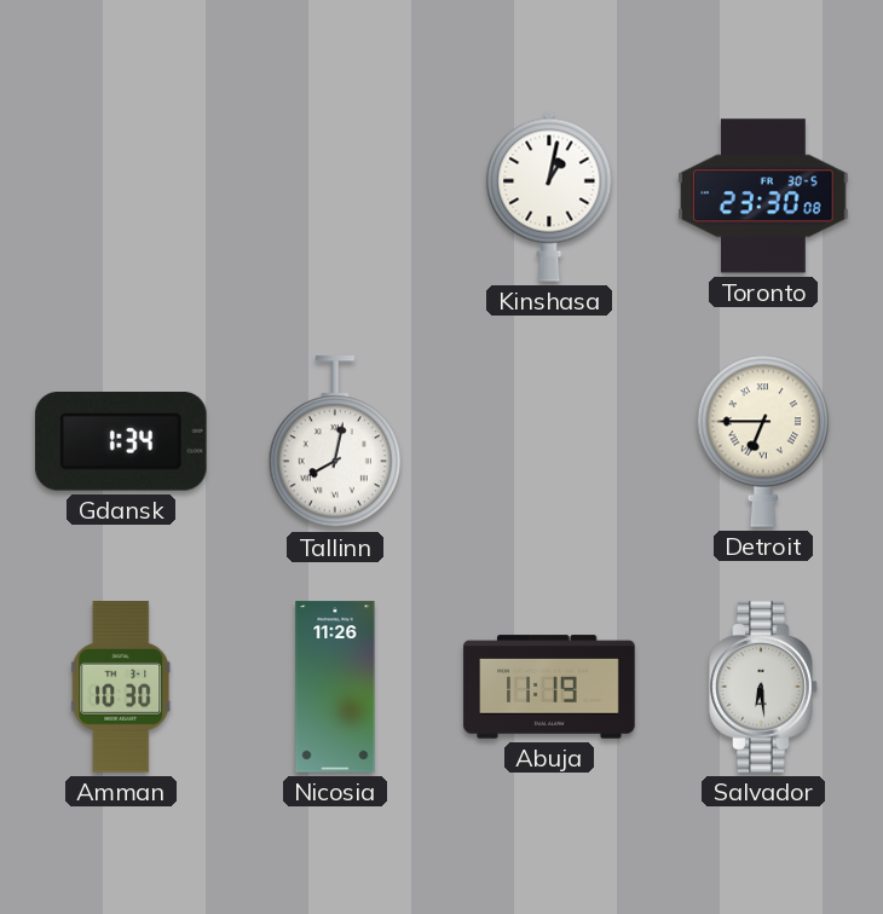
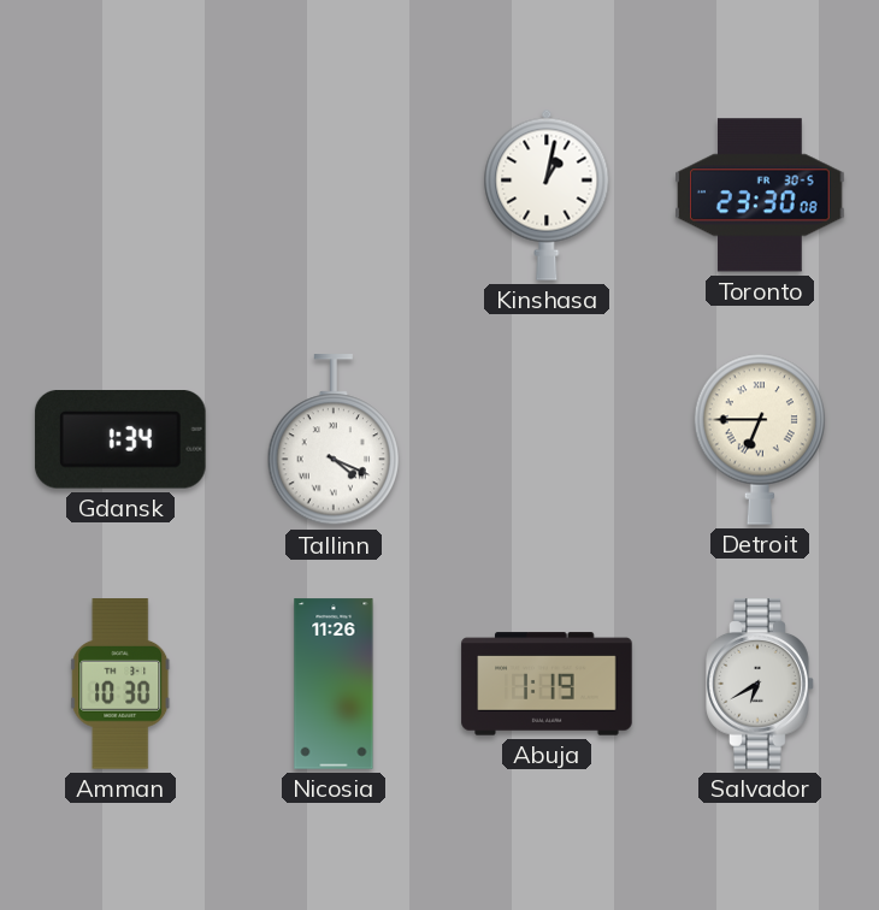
Tallinn: 8:02 -> 4:19
Abuja: 11:19 -> 1:19
Salvador: 6:29 -> 6:40
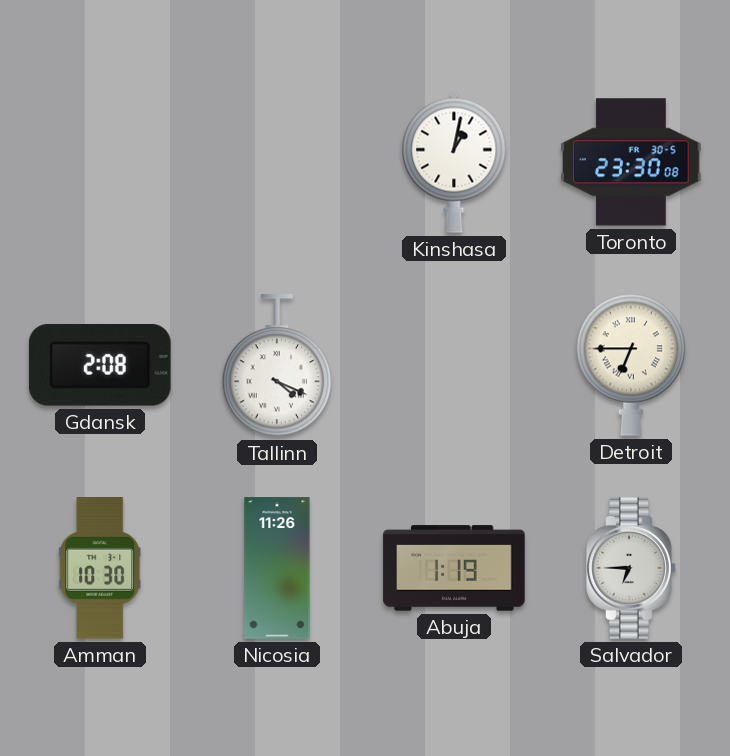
Gdansk: 1:34 -> 2:08
Salvador: 6:40 -> 6:45
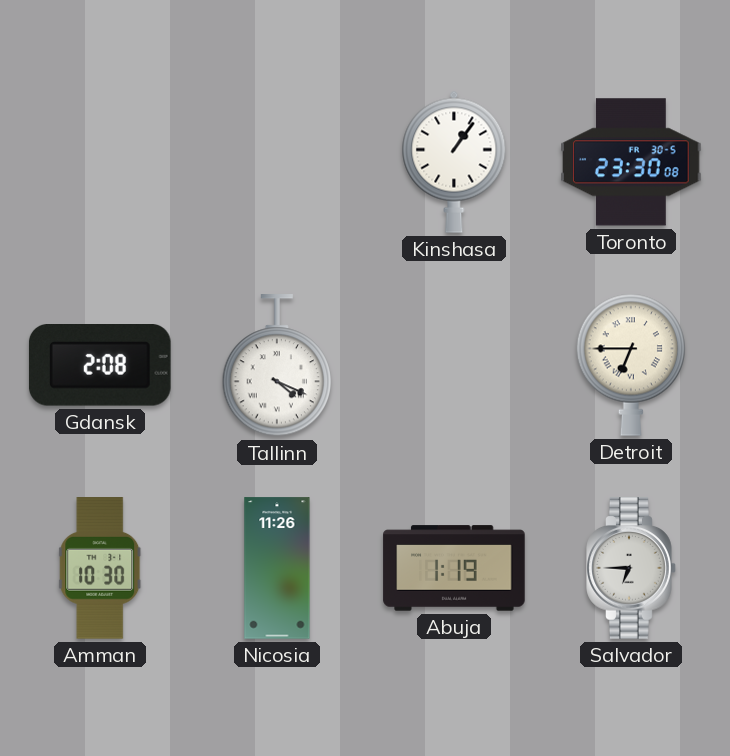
Kinshasa: 1:02 -> 1:06
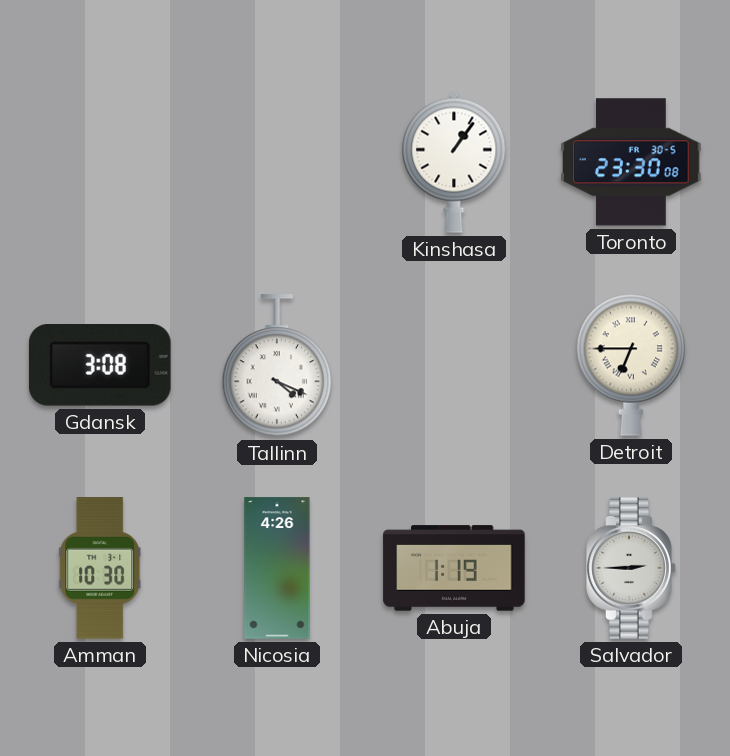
Gdansk: 2:08 -> 3:08
Nicosia: 11:26 -> 4:26
Salvador: 6:45 -> 2:45
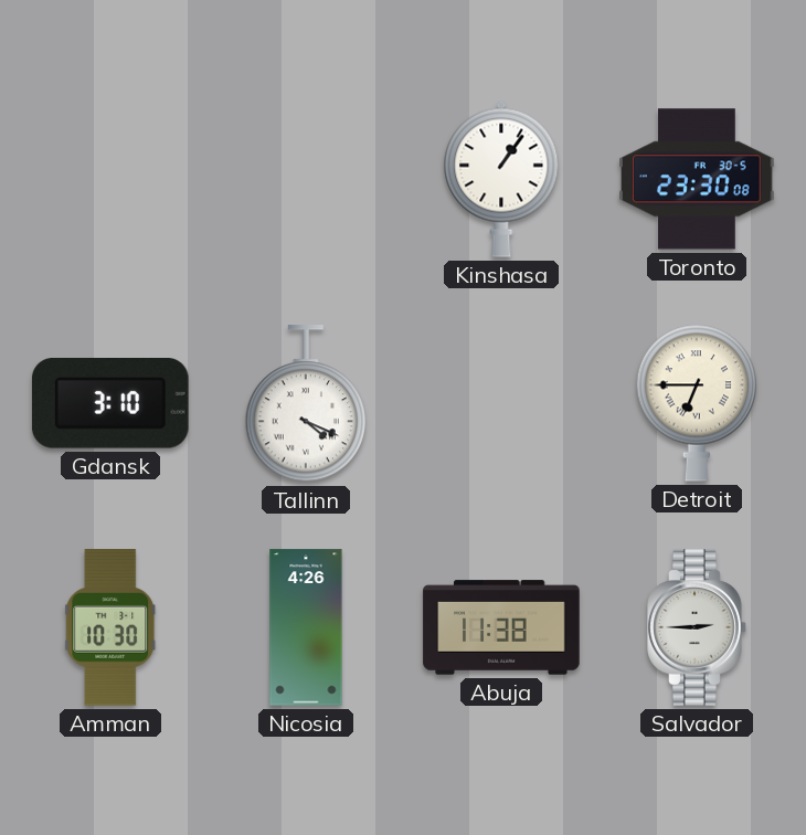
Gdansk: 3:08 -> 3:10
Abuja: 1:19 -> 11:38
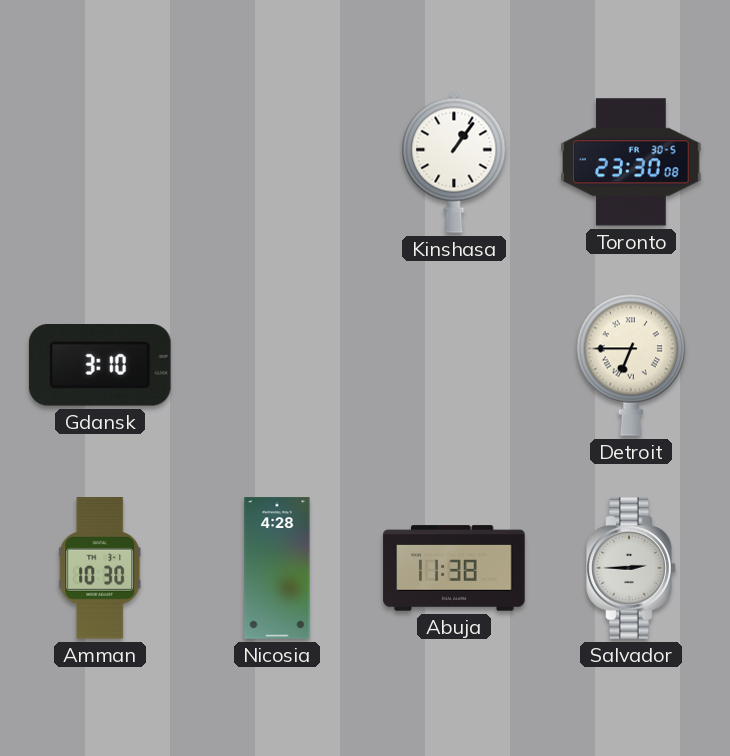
Tallinn: 4:19 -> none
Nicosia: 4:26 -> 4:28
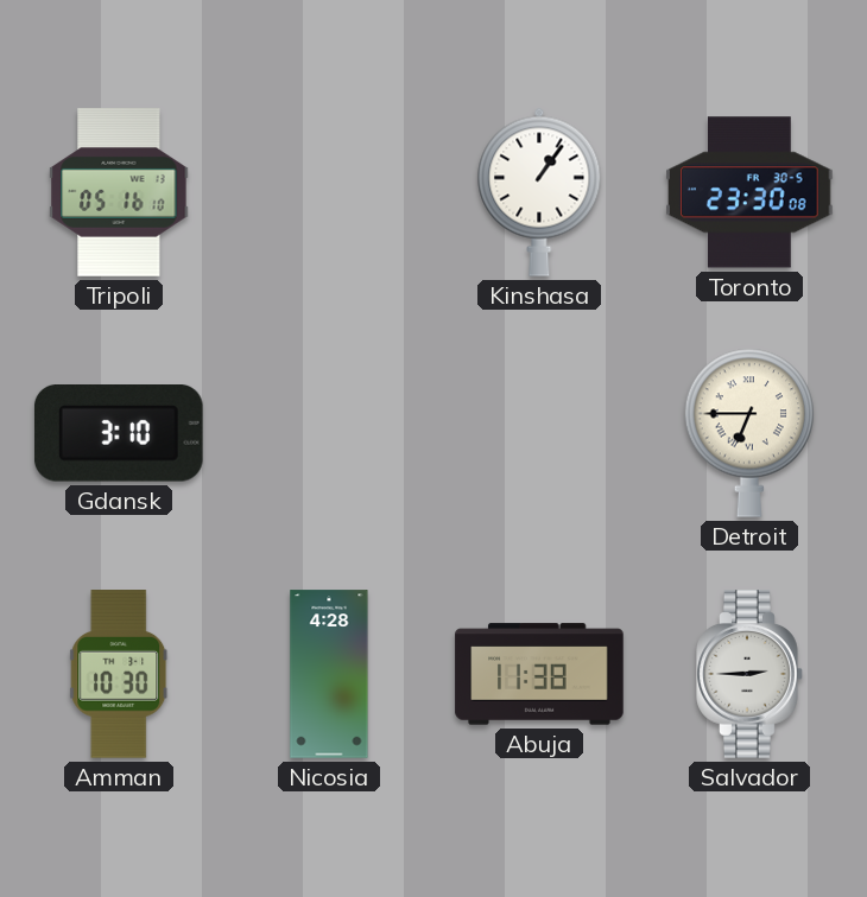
Tripoli: none -> 05:16
